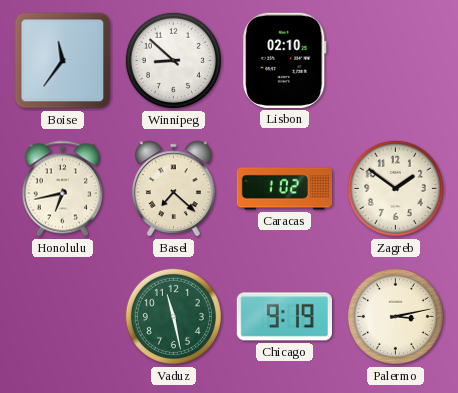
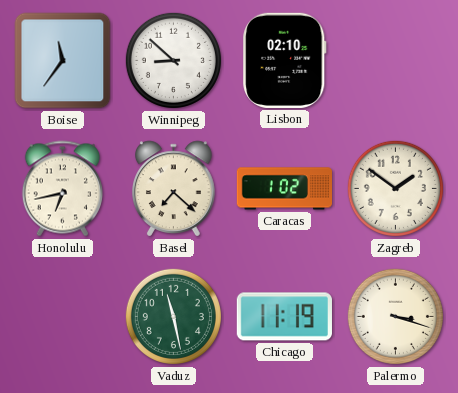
Chicago: 9:19 -> 11:19
Palermo: 3:13 -> 3:18
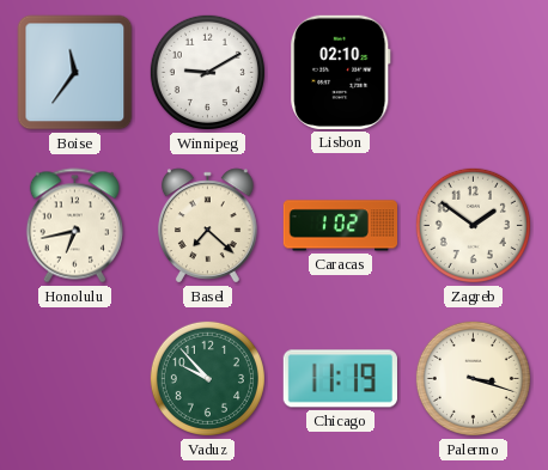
Winnipeg: 8:52 -> 9:10
Vaduz: 11:28 -> 9:53
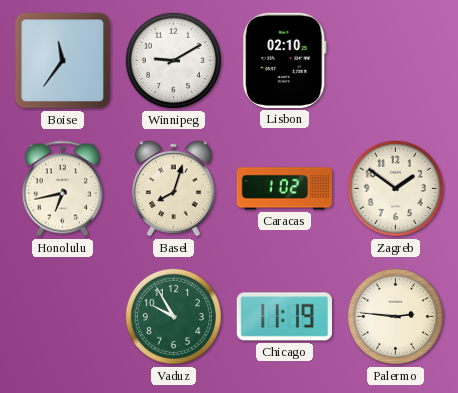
Basel: 7:22 -> 8:03
Vaduz: 9:53 -> 9:55
Palermo: 3:18 -> 2:46
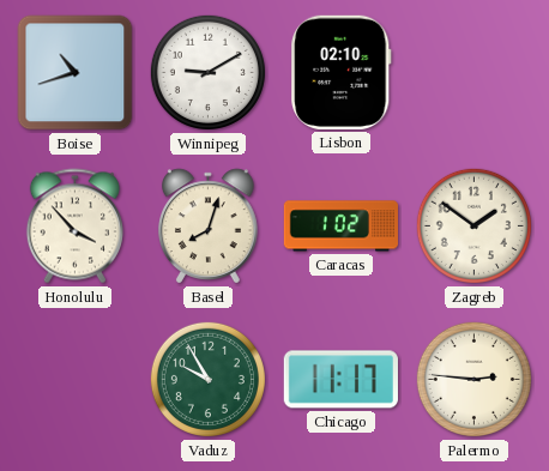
Boise: 11:36 -> 10:42
Honolulu: 6:43 -> 3:53
Chicago: 11:19 -> 11:17
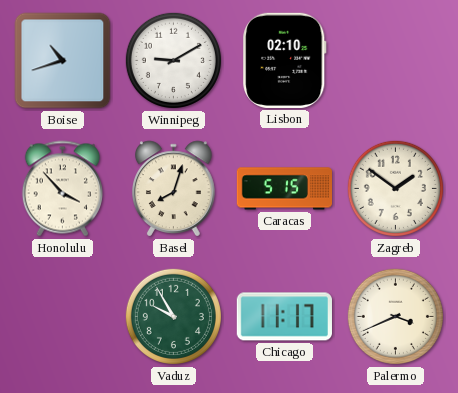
Caracas: 1:02 -> 5:15
Palermo: 2:46 -> 3:41
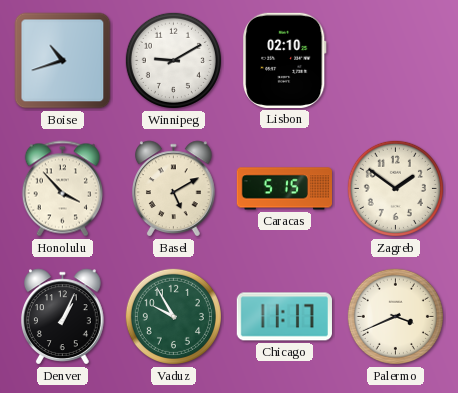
Basel: 8:03 -> 5:10
Denver: none -> 1:04
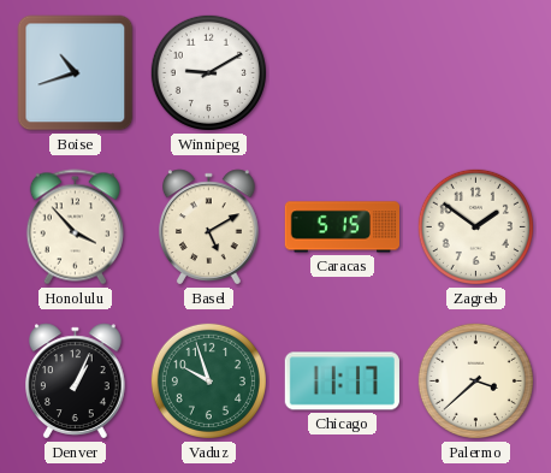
Lisbon: 02:10 -> none
Vaduz: 9:55 -> 9:57
Palermo: 3:41 -> 3:38
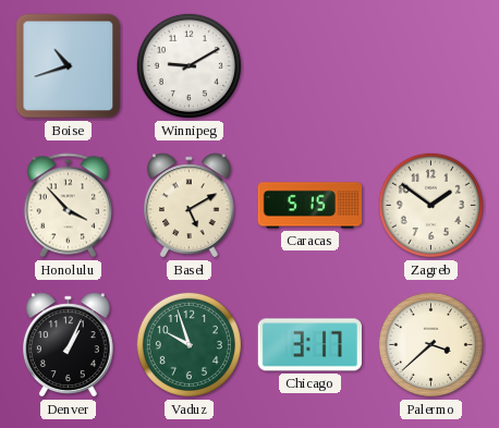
Chicago: 11:17 -> 3:17
